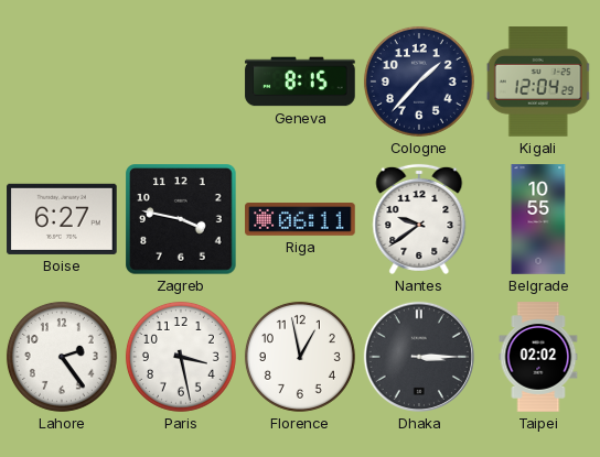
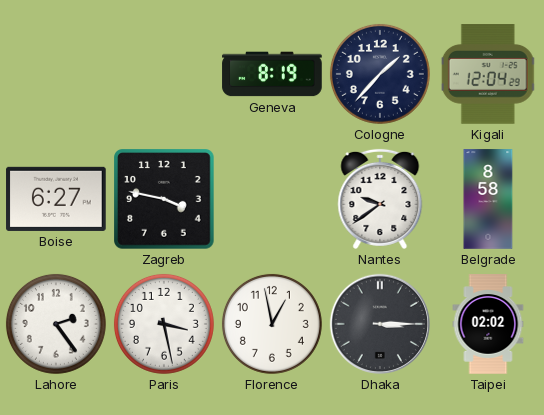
Geneva: 8:15 -> 8:19
Riga: 06:11 -> none
Belgrade: 10:55 -> 8:58
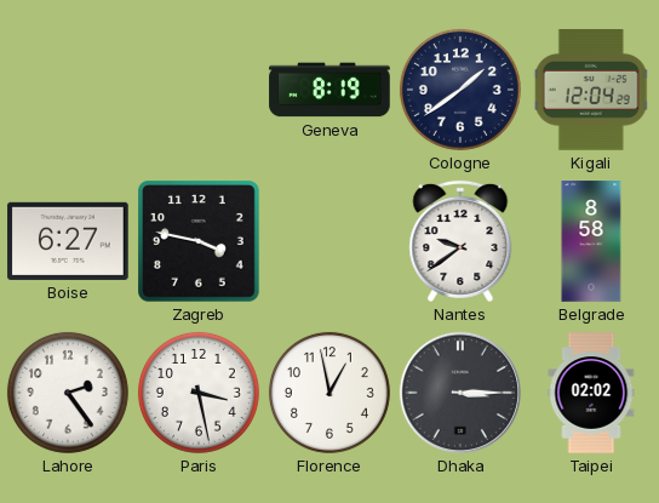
Cologne: 1:37 -> 1:39
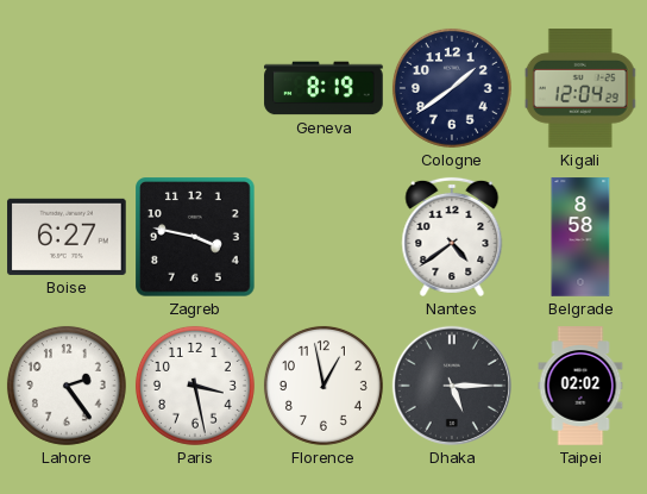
Nantes: 9:39 -> 4:39
Dhaka: 3:15 -> 5:15
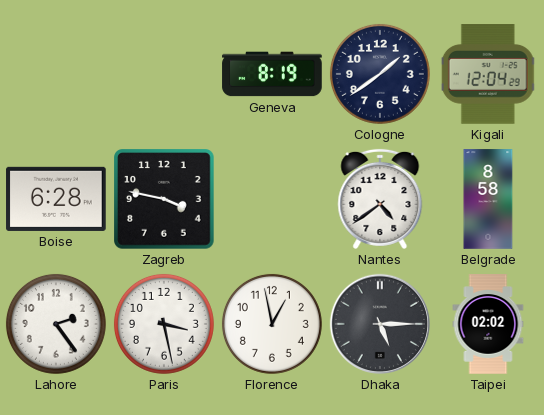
Boise: 6:27 -> 6:28
